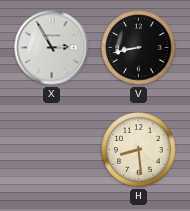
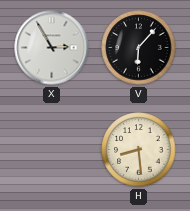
V: 8:43 -> 6:07
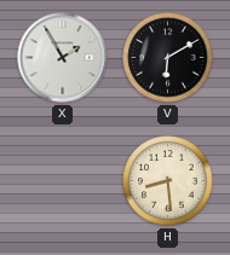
X: 2:55 -> 1:55
V: 6:07 -> 6:10
